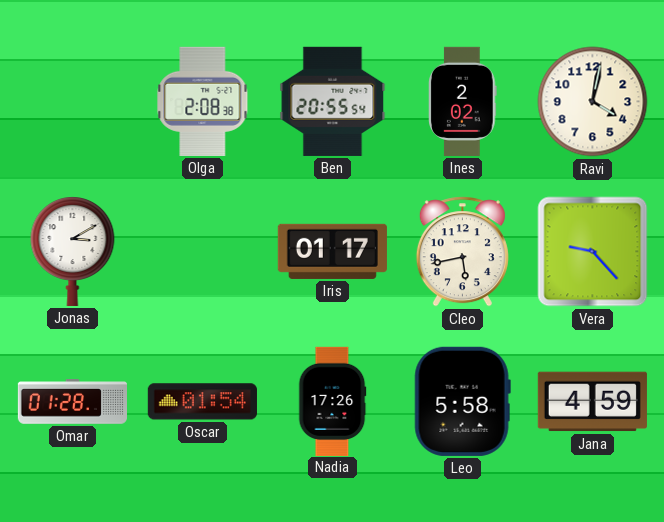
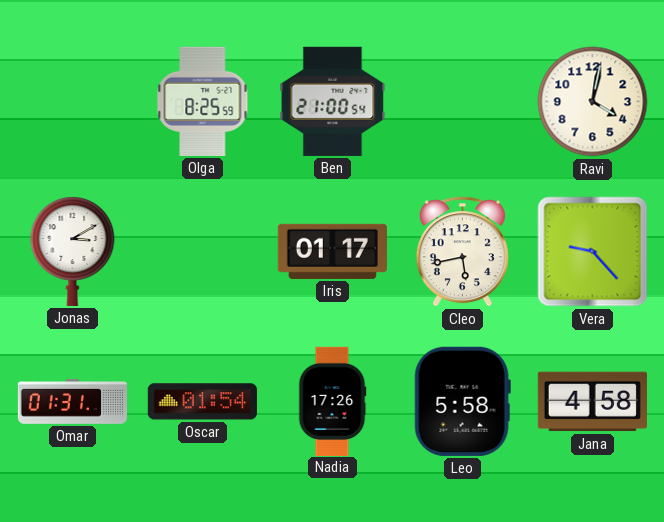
Olga: 2:08 -> 8:25
Ben: 20:55 -> 21:00
Ines: 2:02 -> none
Omar: 01:28 -> 01:31
Jana: 4:59 -> 4:58
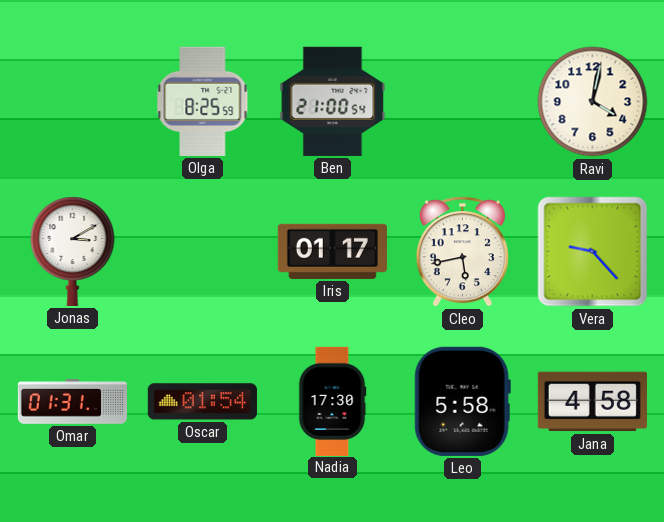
Nadia: 17:26 -> 17:30
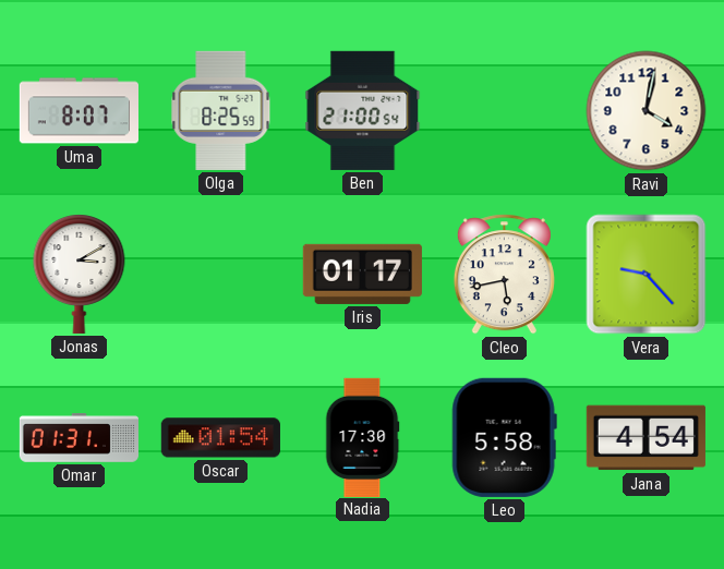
Uma: none -> 8:07
Jana: 4:58 -> 4:54
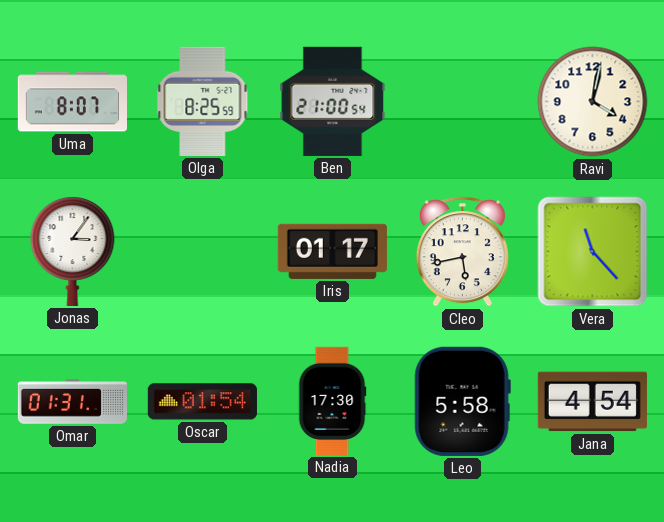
Jonas: 3:10 -> 3:06
Vera: 9:23 -> 11:23
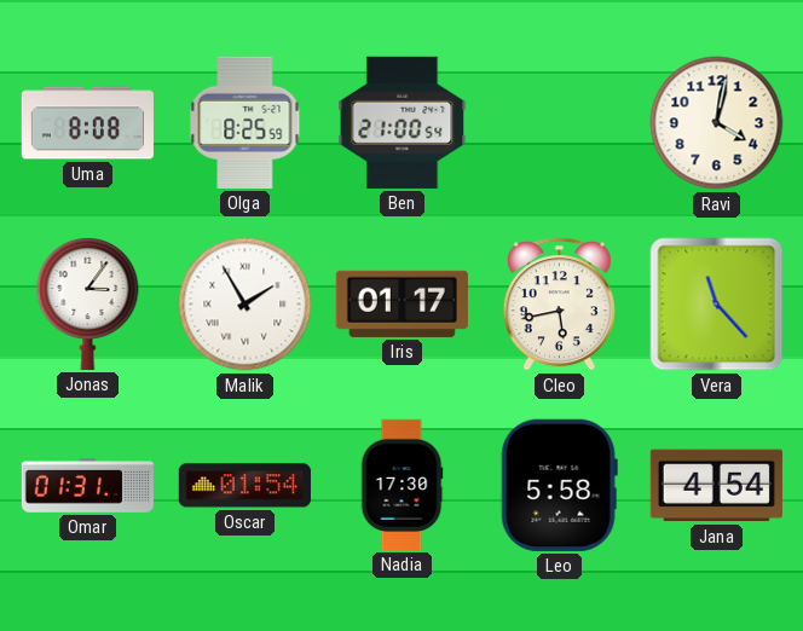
Uma: 8:07 -> 8:08
Malik: none -> 1:55
